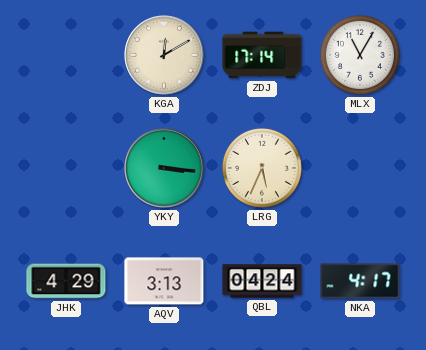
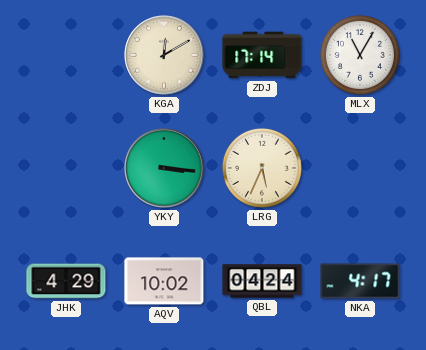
AQV: 3:13 -> 10:02
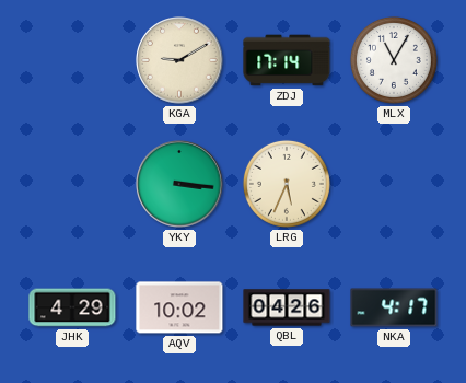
KGA: 12:10 -> 9:10
QBL: 04:24 -> 04:26
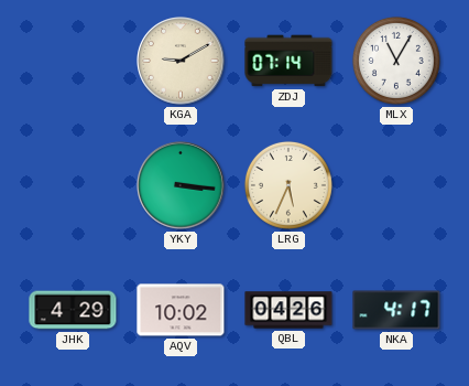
ZDJ: 17:14 -> 07:14
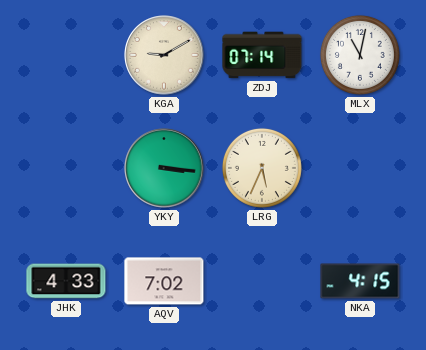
MLX: 11:05 -> 11:02
JHK: 4:29 -> 4:33
AQV: 10:02 -> 7:02
QBL: 04:26 -> none
NKA: 4:17 -> 4:15
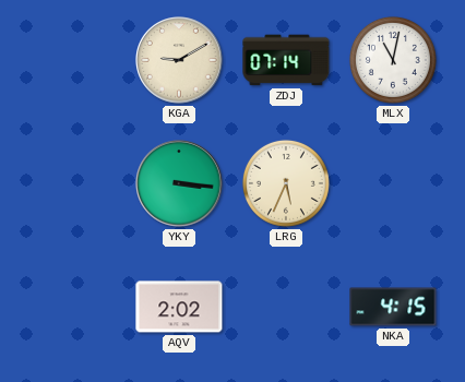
JHK: 4:33 -> none
AQV: 7:02 -> 2:02
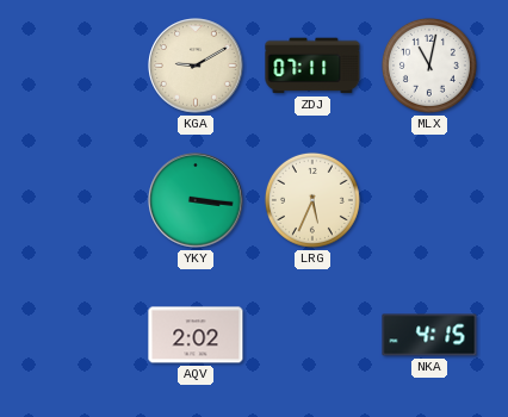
ZDJ: 07:14 -> 07:11
